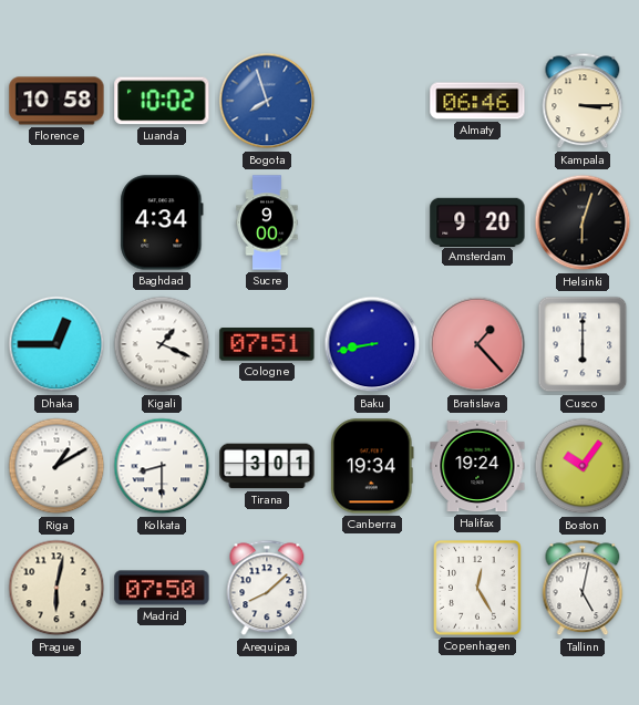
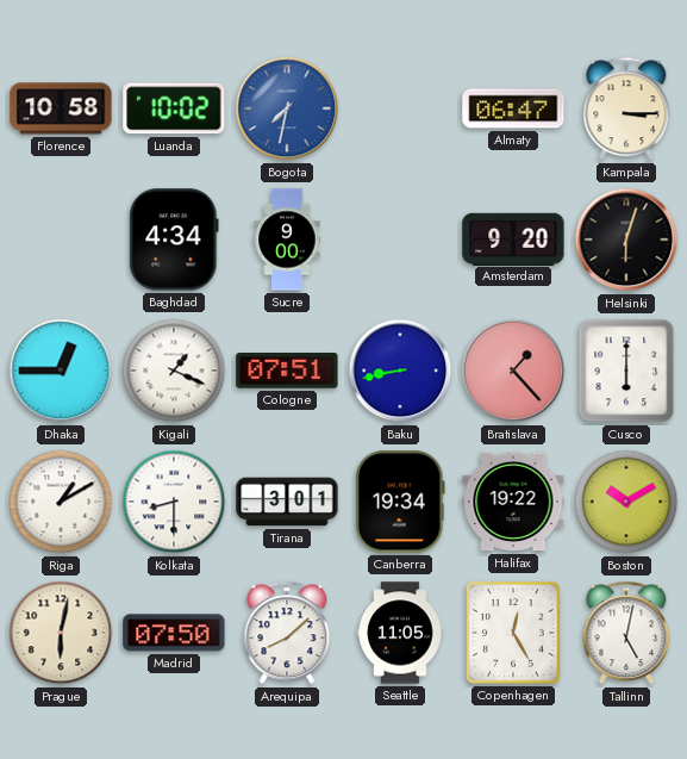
Bogota: 7:57 -> 7:32
Almaty: 06:46 -> 06:47
Halifax: 19:24 -> 19:22
Boston: 10:06 -> 10:10
Seattle: none -> 11:05
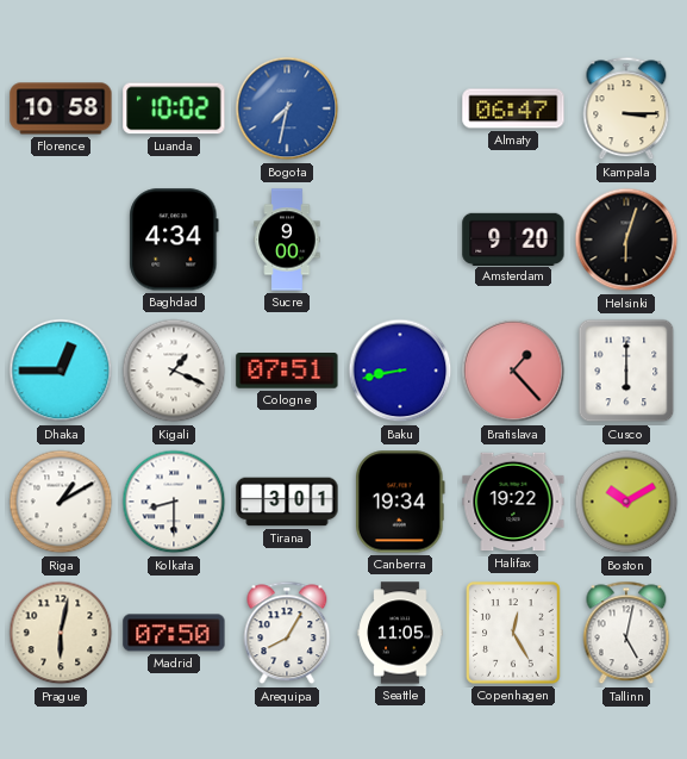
Arequipa: 8:08 -> 8:05
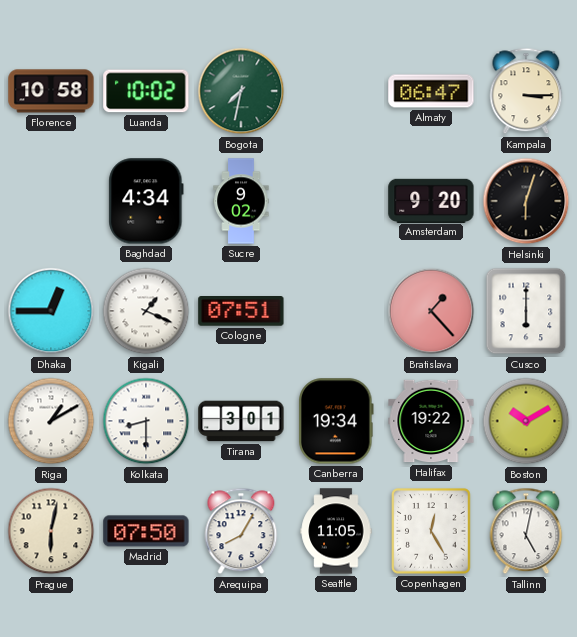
Bogota dial: blue -> green
Sucre: 9:00 -> 9:02
Baku: 8:43 -> none
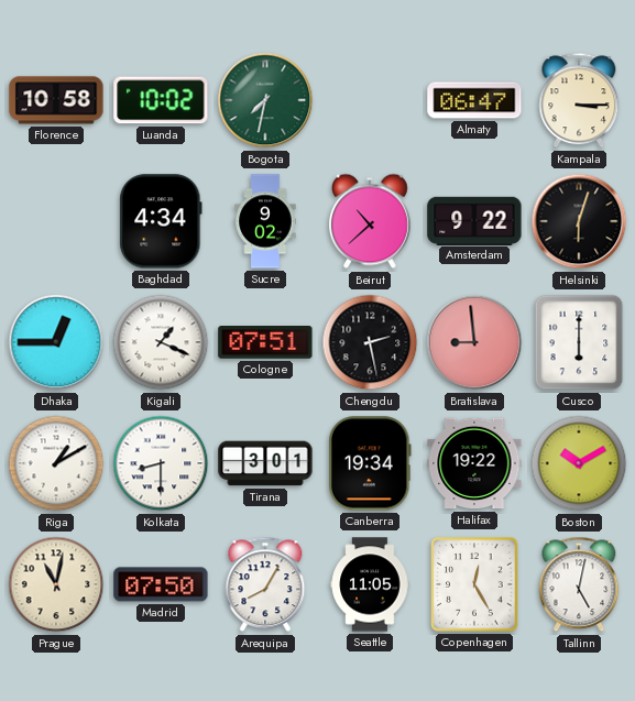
Beirut: none -> 10:38
Amsterdam: 9:20 -> 9:22
Chengdu: none -> 2:28
Bratislava: 1:23 -> 8:59
Prague: 6:02 -> 11:02
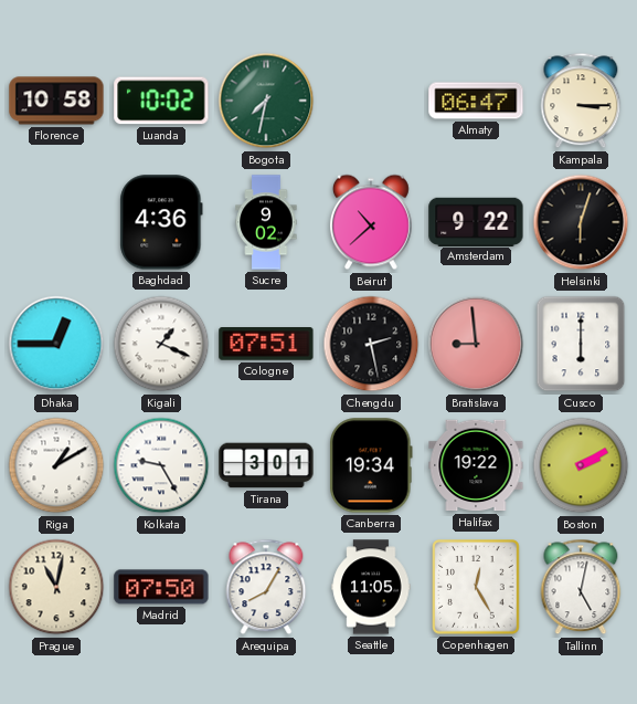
Baghdad: 4:34 -> 4:36
Kolkata: 8:30 -> 9:25
Boston: 10:10 -> 2:10
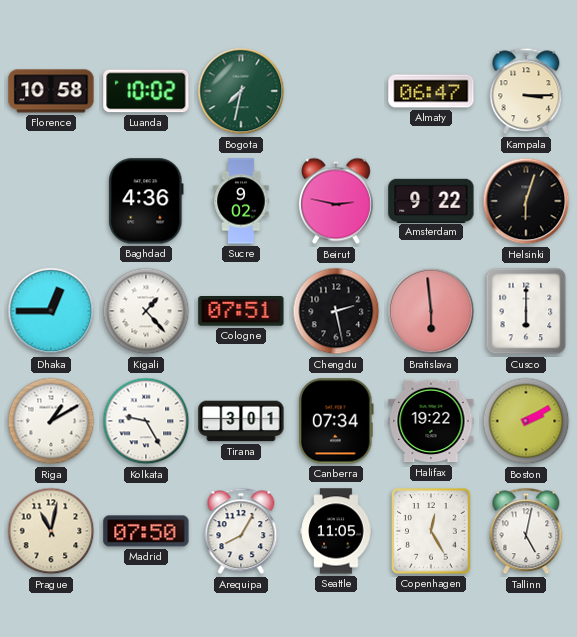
Beirut: 10:38 -> 2:47
Kigali: 1:19 -> 1:23
Bratislava: 8:59 -> 5:59
Canberra: 19:34 -> 07:34
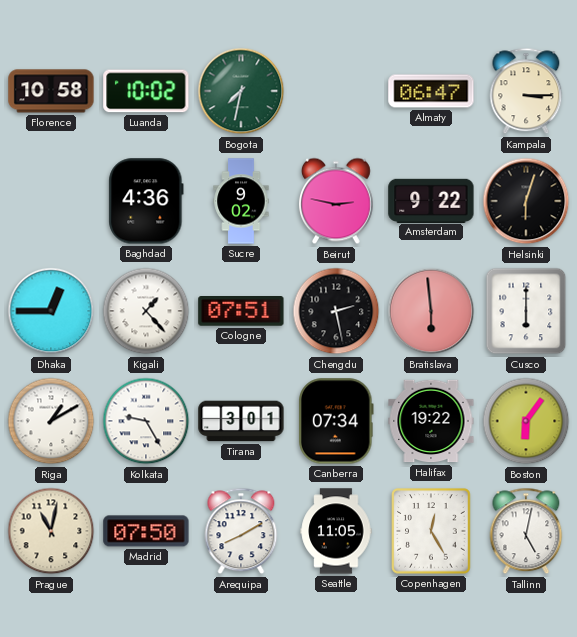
Boston: 2:10 -> 6:06
Arequipa: 8:05 -> 8:10
